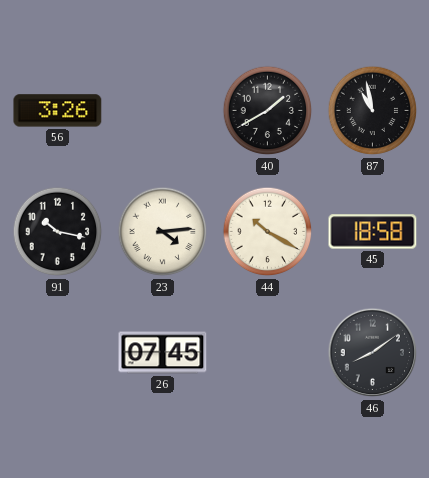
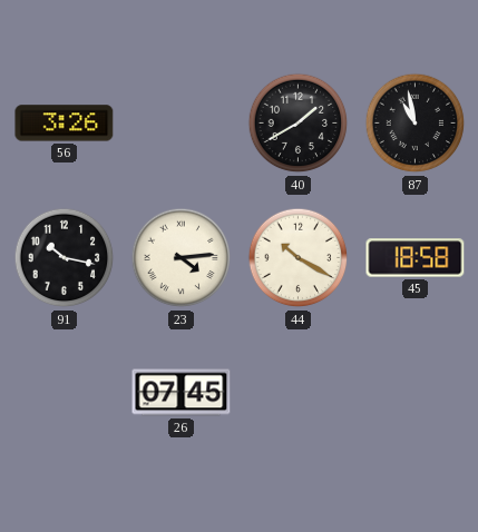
46: 8:09 -> none
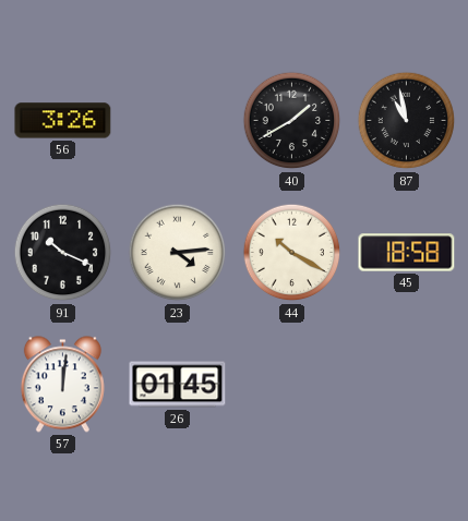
91: 10:17 -> 10:19
57: none -> 12:01
26: 07:45 -> 01:45
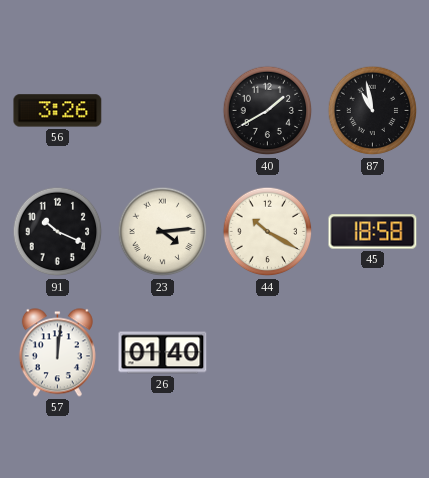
26: 01:45 -> 01:40
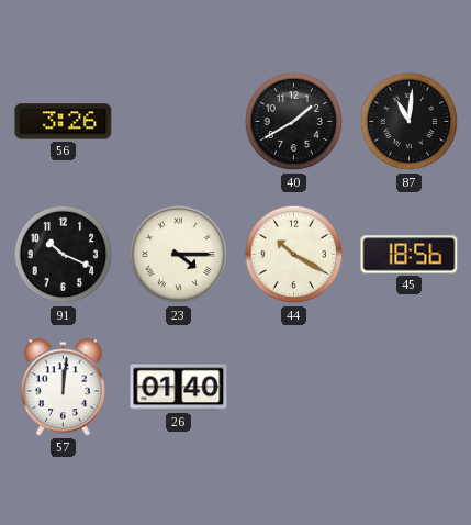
87: 10:58 -> 11:01
23: 4:14 -> 4:15
45: 18:58 -> 18:56
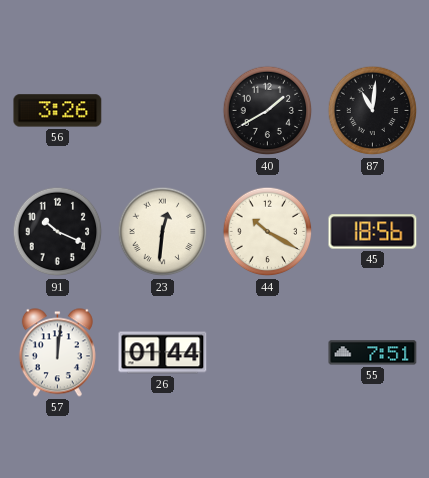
23: 4:15 -> 12:31
26: 01:40 -> 01:44
55: none -> 7:51
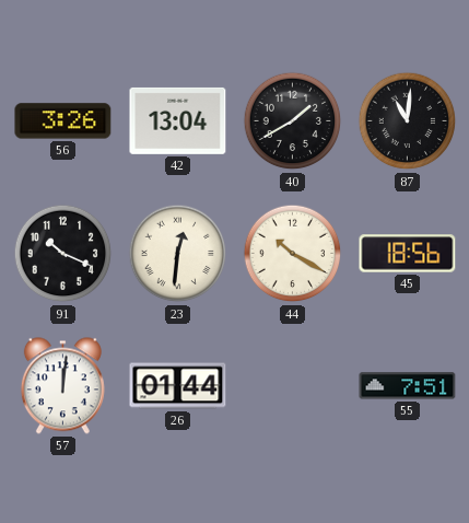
42: none -> 13:04
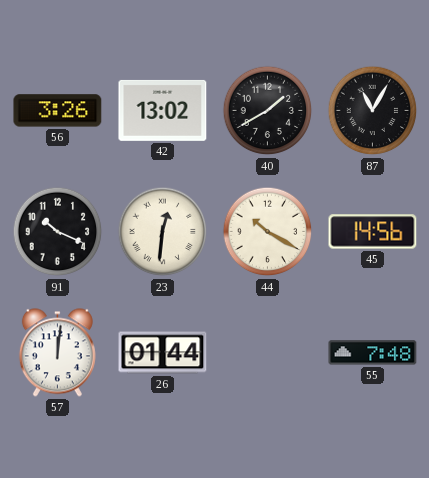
42: 13:04 -> 13:02
87: 11:01 -> 11:05
45: 18:56 -> 14:56
55: 7:51 -> 7:48
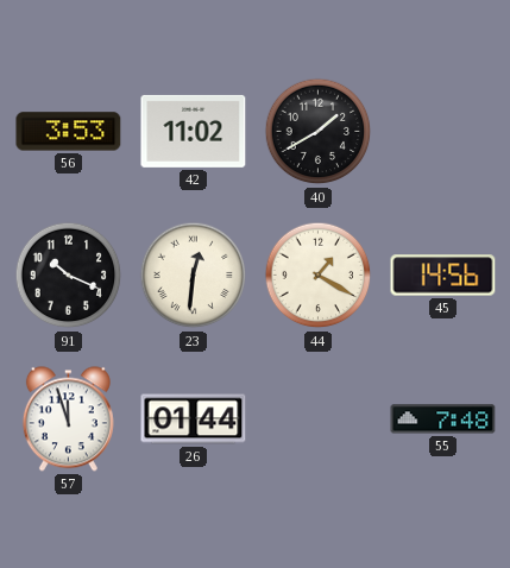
56: 3:26 -> 3:53
42: 13:02 -> 11:02
87: 11:05 -> none
44: 10:20 -> 1:20
57: 12:01 -> 11:57
